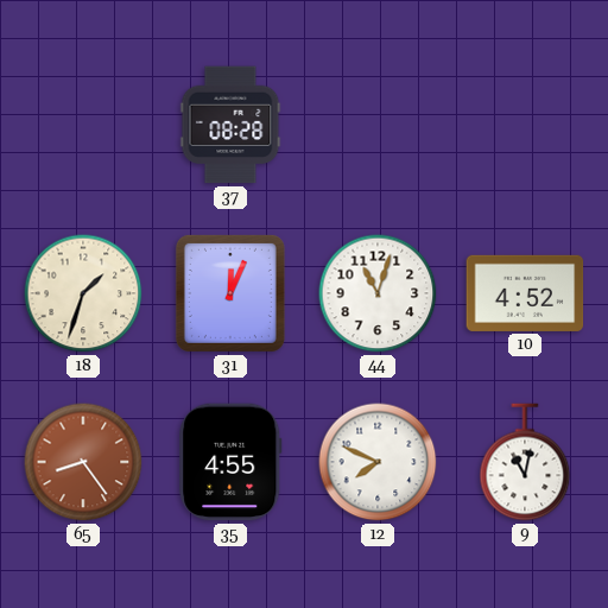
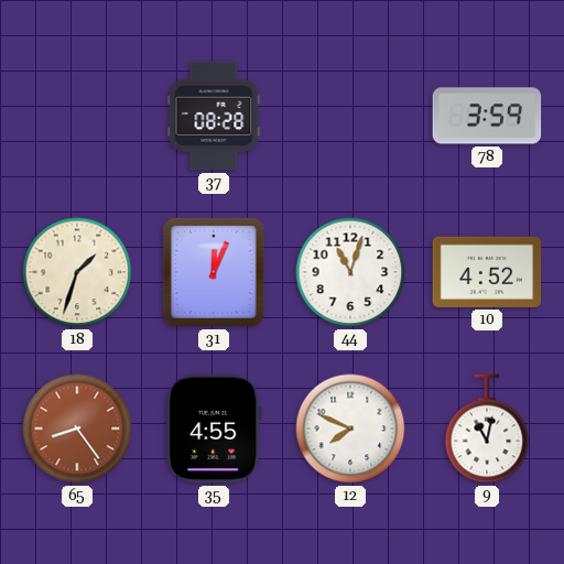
78: none -> 3:59
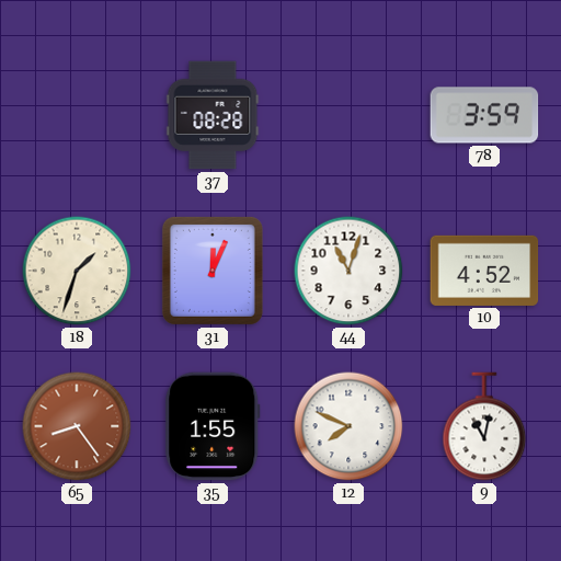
35: 4:55 -> 1:55
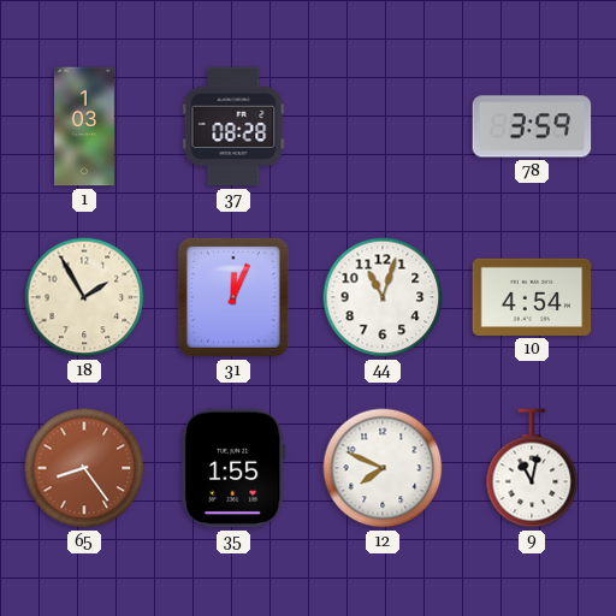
1: none -> 1:03
18: 1:33 -> 1:55
10: 4:52 -> 4:54
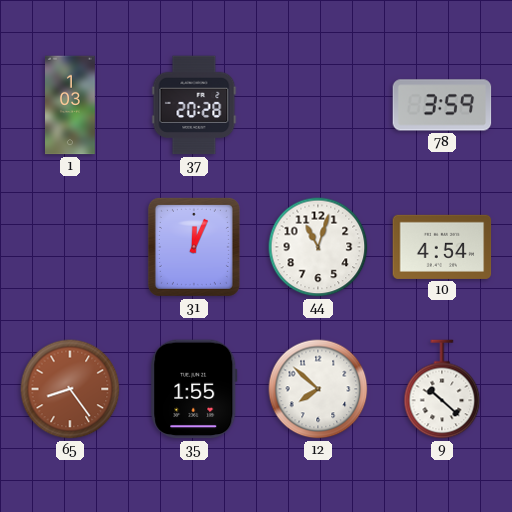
37: 08:28 -> 20:28
18: 1:55 -> none
12: 7:49 -> 7:52
9: 11:02 -> 10:22
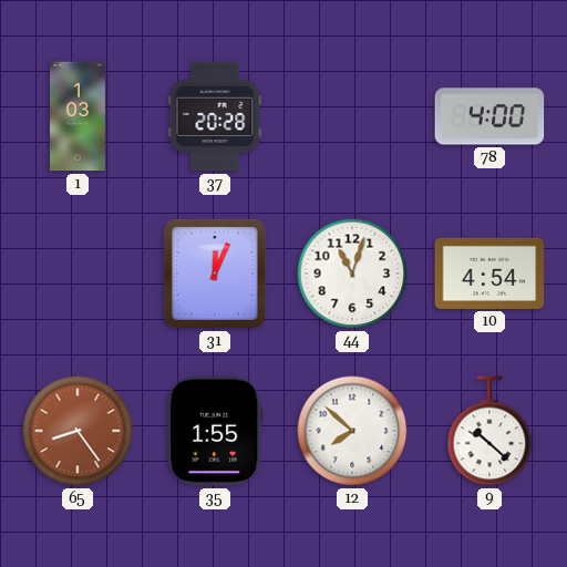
78: 3:59 -> 4:00
